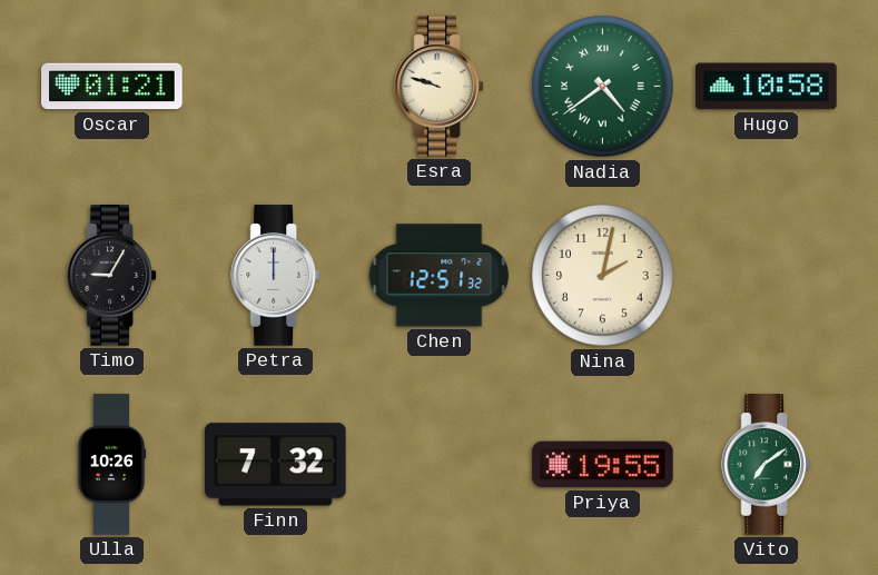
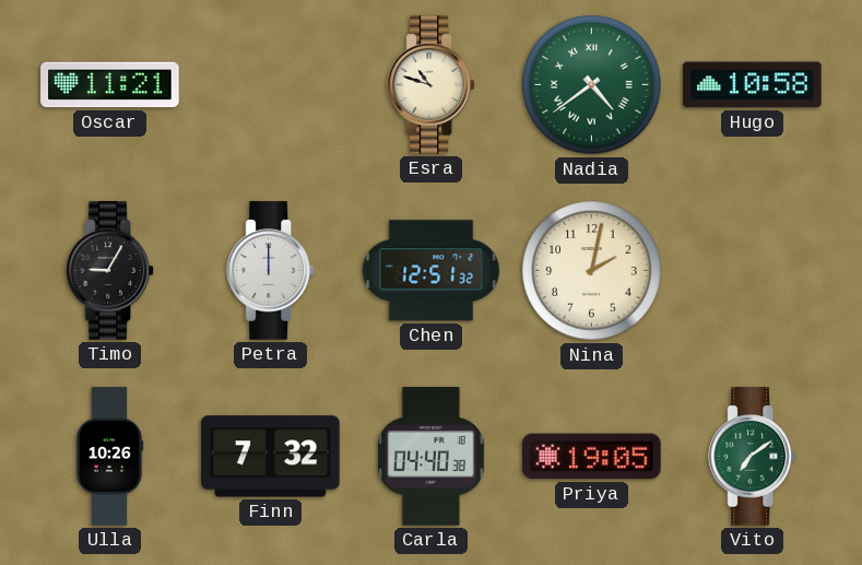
Oscar: 01:21 -> 11:21
Esra: 9:48 -> 10:48
Carla: none -> 04:40
Priya: 19:55 -> 19:05
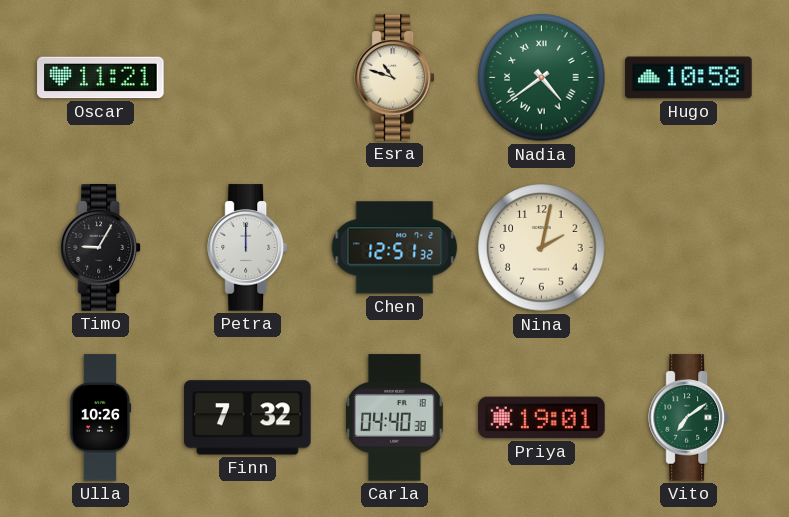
Priya: 19:05 -> 19:01
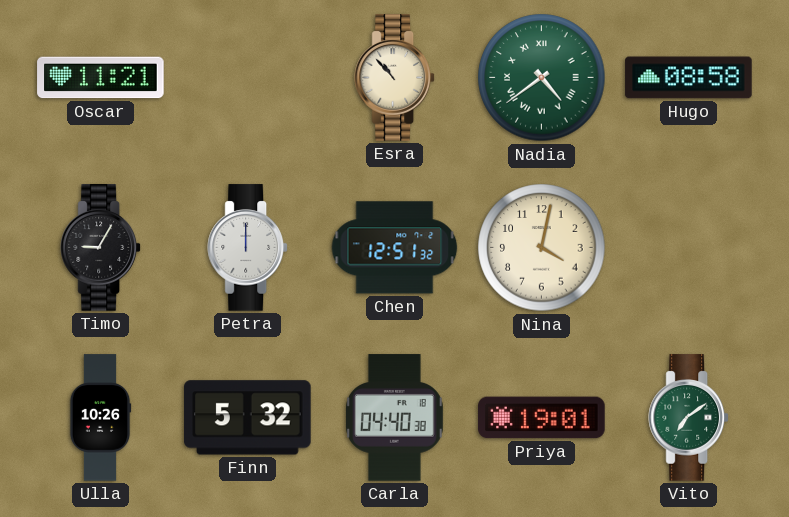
Esra: 10:48 -> 10:53
Hugo: 10:58 -> 08:58
Nina: 2:02 -> 4:02
Finn: 7:32 -> 5:32
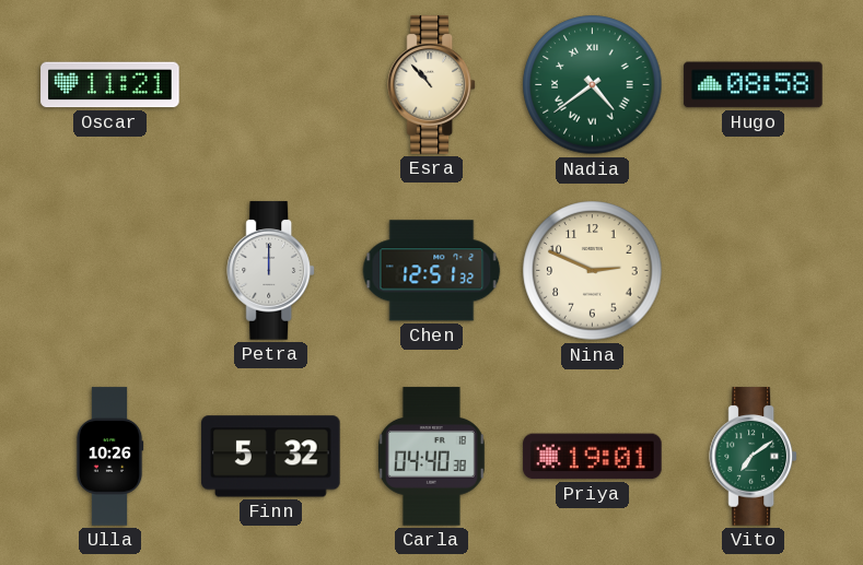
Timo: 9:05 -> none
Nina: 4:02 -> 2:49
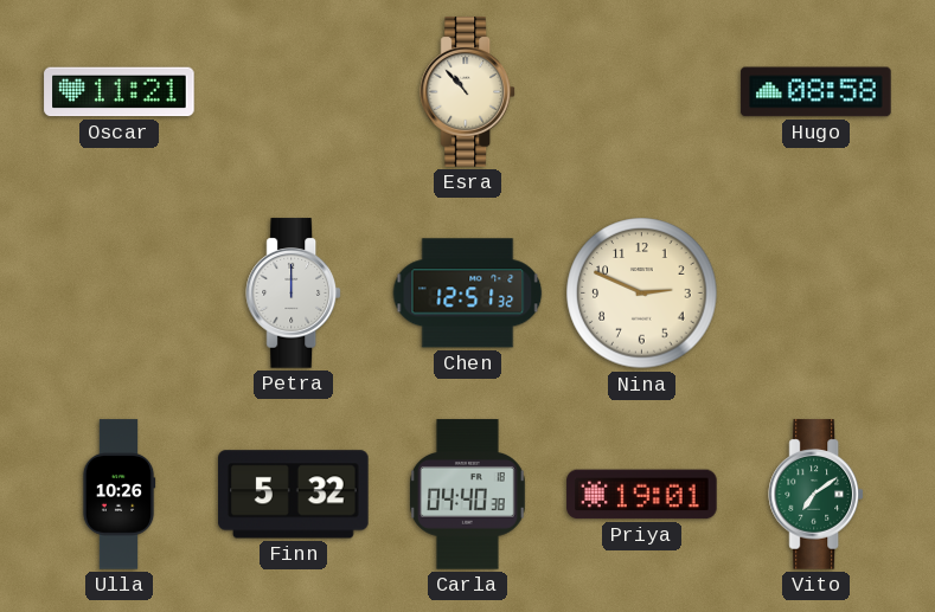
Nadia: 4:39 -> none
